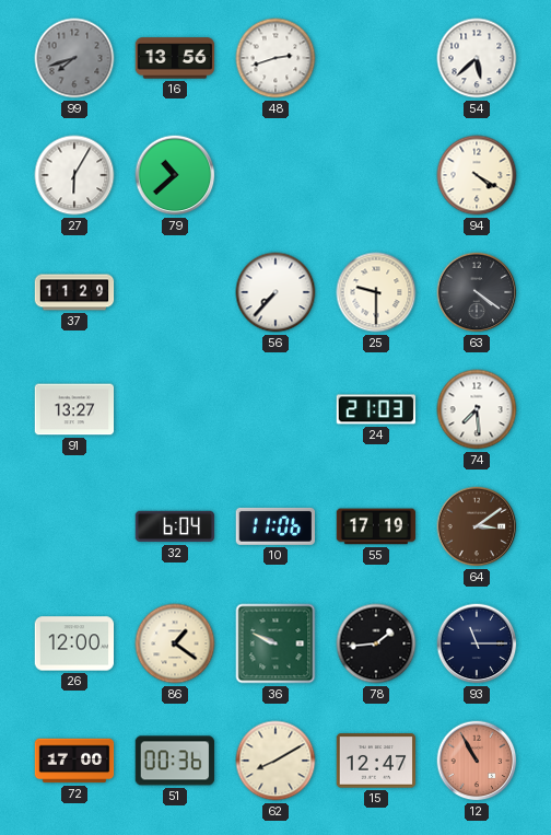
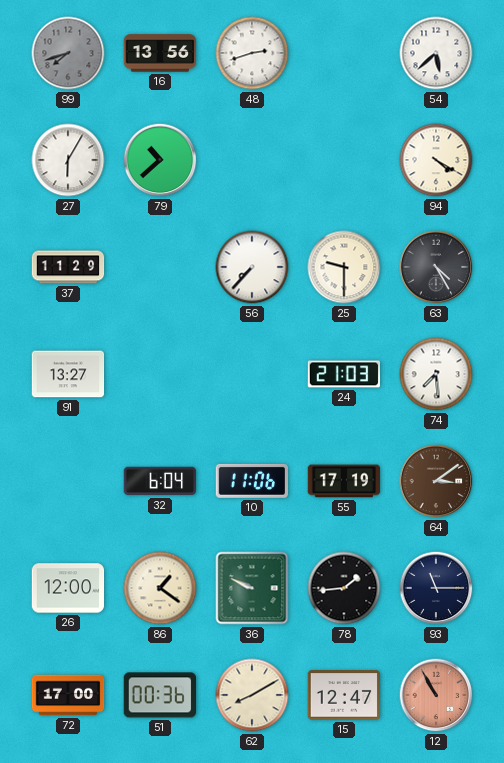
63: 4:21 -> 4:25
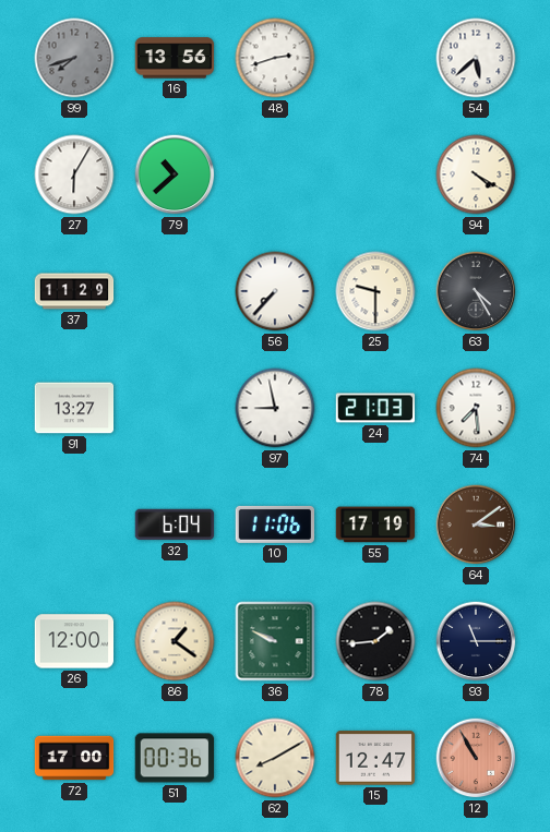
97: none -> 8:58
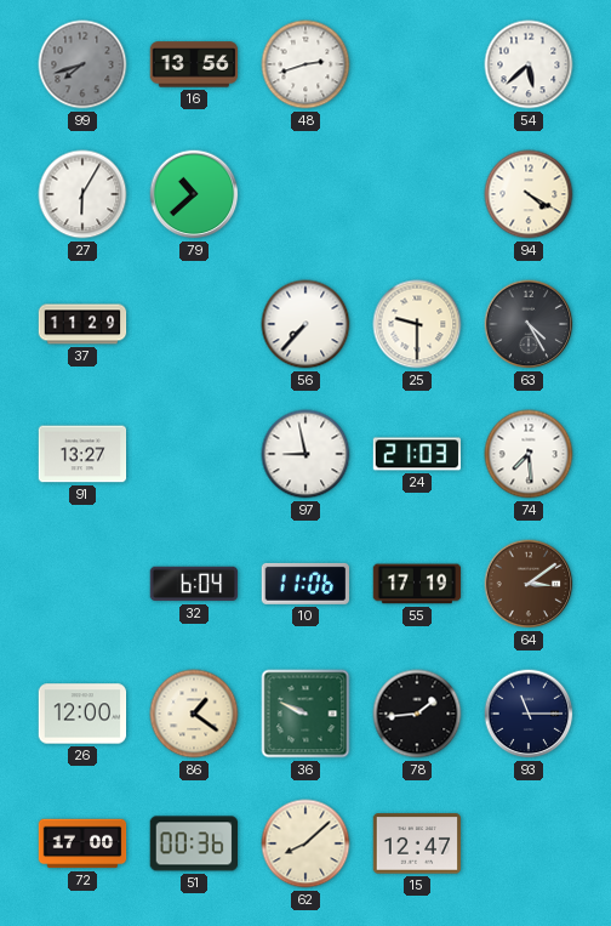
62: 8:10 -> 8:08
12: 10:55 -> none
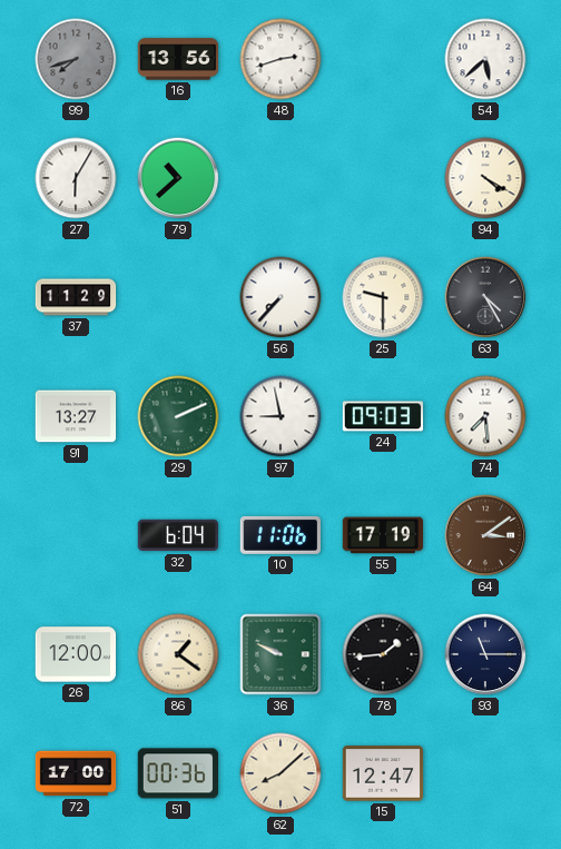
29: none -> 2:11
24: 21:03 -> 09:03
